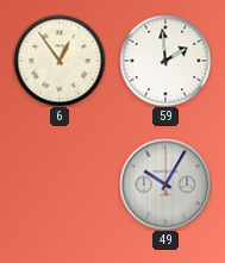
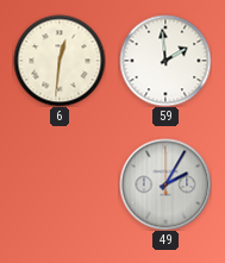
6: 12:54 -> 12:31
49: 10:05 -> 2:05
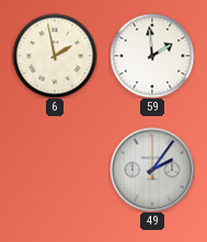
6: 12:31 -> 1:58
49: 2:05 -> 2:06
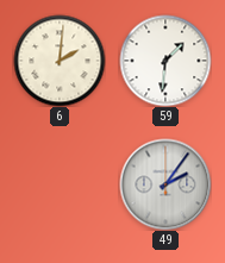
6: 1:58 -> 2:01
59: 1:59 -> 1:31
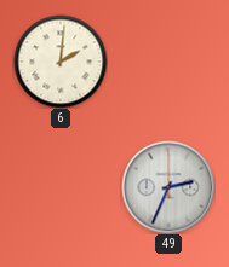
59: 1:31 -> none
49: 2:06 -> 2:34
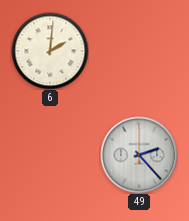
49: 2:34 -> 2:23
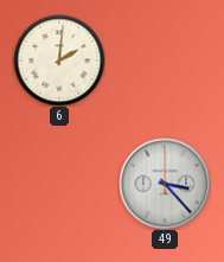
49: 2:23 -> 3:23
